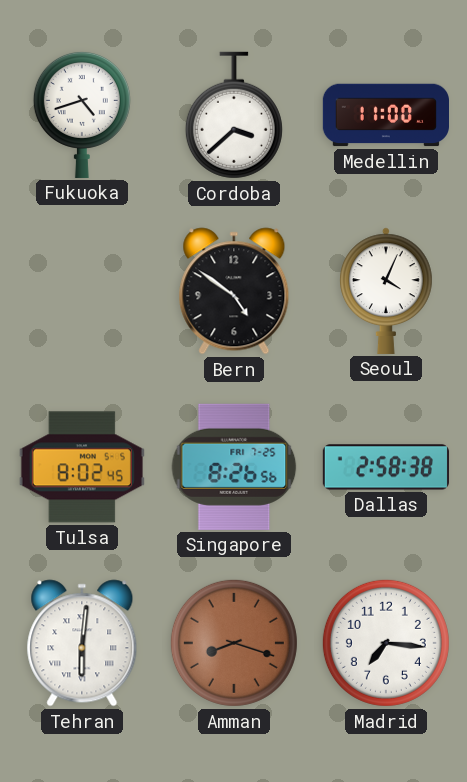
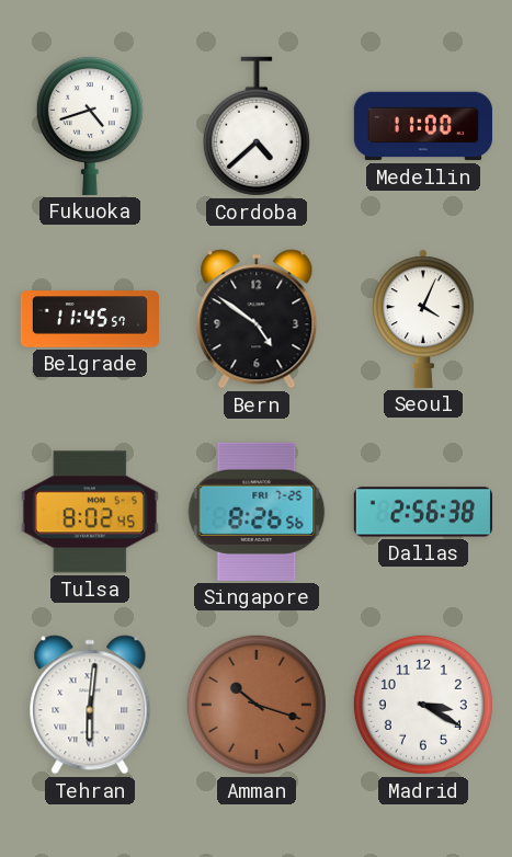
Cordoba: 3:38 -> 4:38
Belgrade: none -> 11:45
Dallas: 2:58 -> 2:56
Amman: 8:18 -> 10:18
Madrid: 7:16 -> 3:20
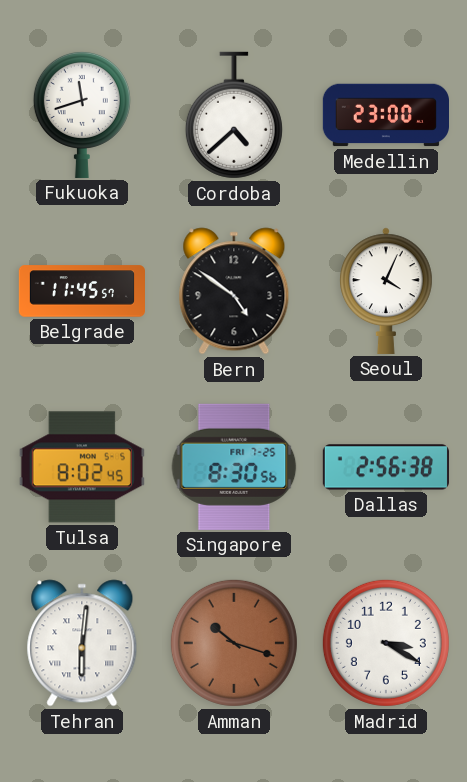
Fukuoka: 4:42 -> 11:42
Medellin: 11:00 -> 23:00
Singapore: 8:26 -> 8:30
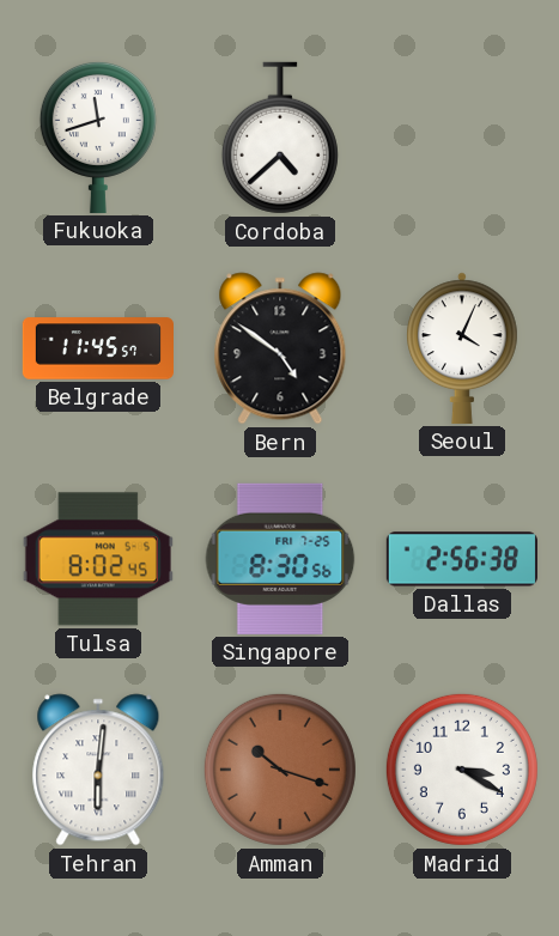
Medellin: 23:00 -> none
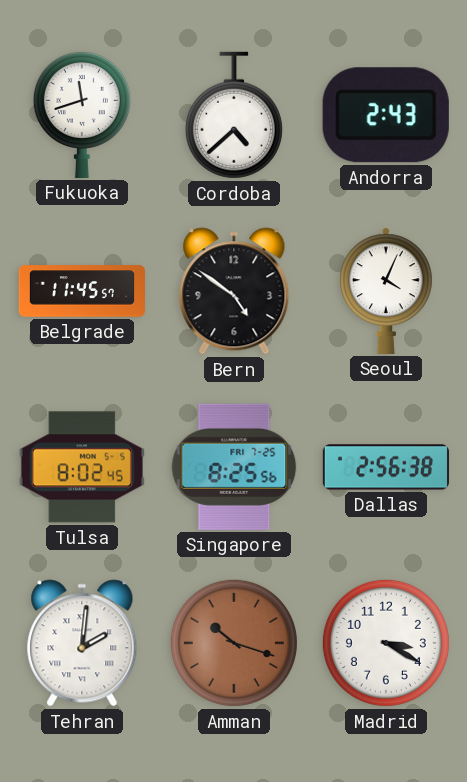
Andorra: none -> 2:43
Singapore: 8:30 -> 8:25
Tehran: 6:01 -> 2:01
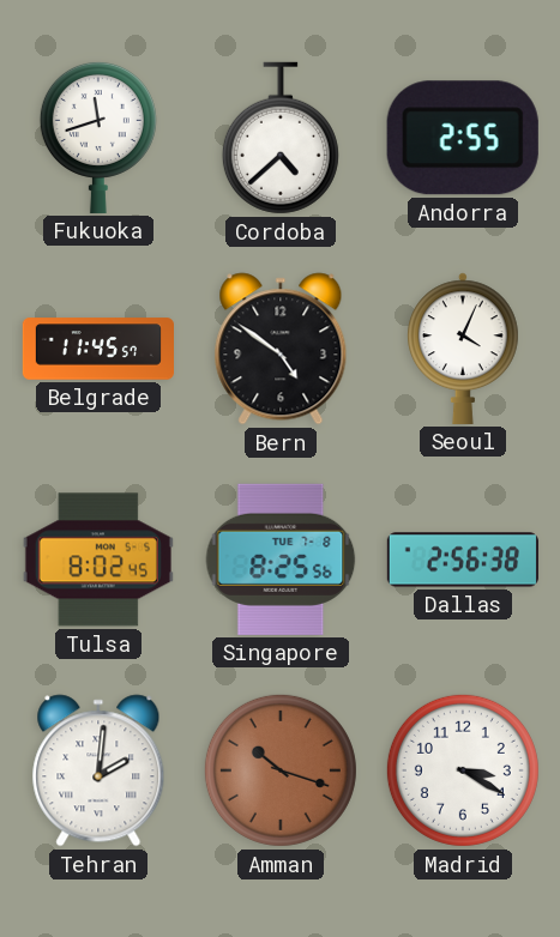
Andorra: 2:43 -> 2:55
Singapore date: FRI 7-25 -> TUE 7-8
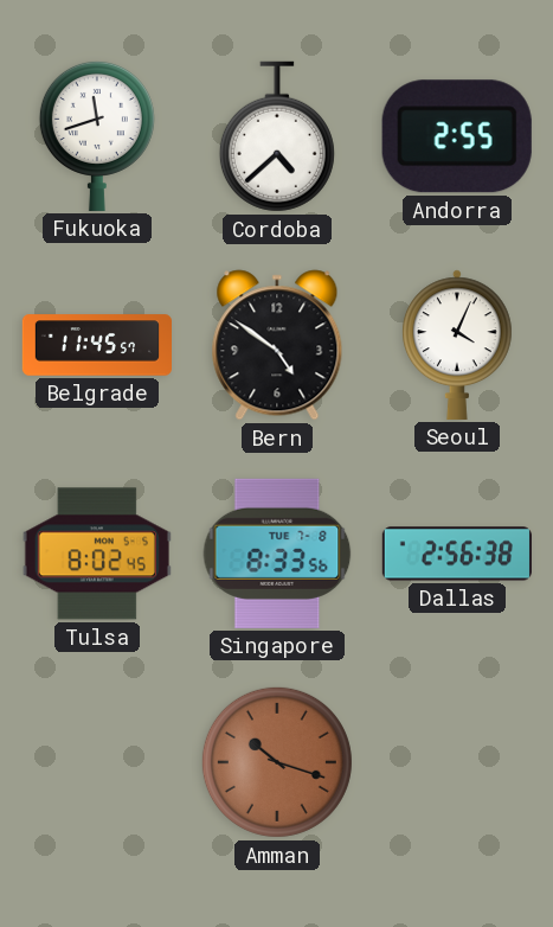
Singapore: 8:25 -> 8:33
Tehran: 2:01 -> none
Madrid: 3:20 -> none
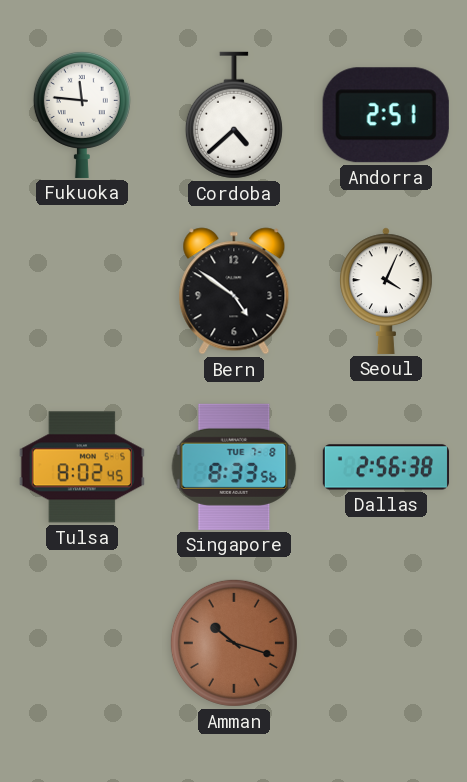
Fukuoka: 11:42 -> 11:46
Andorra: 2:55 -> 2:51
Belgrade: 11:45 -> none
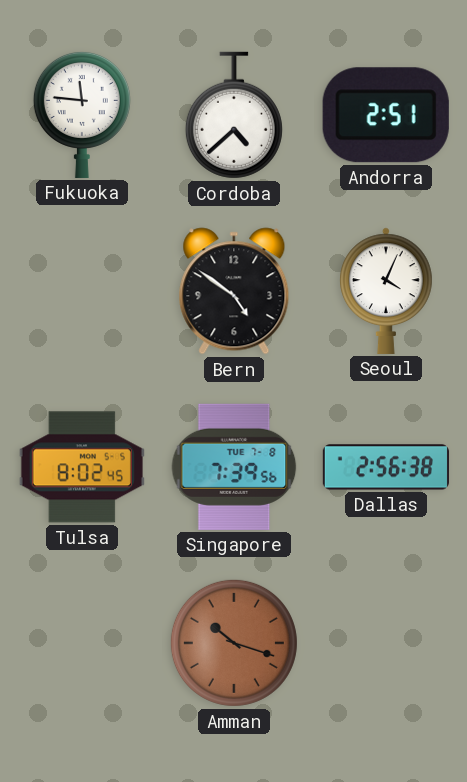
Singapore: 8:33 -> 7:39
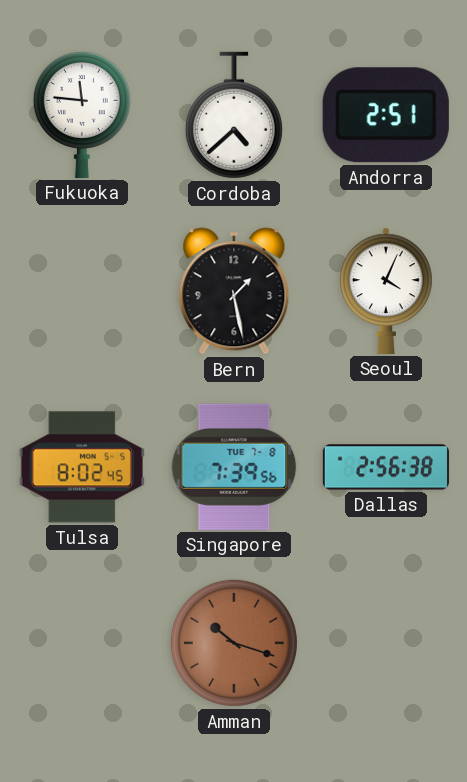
Bern: 4:51 -> 1:28
